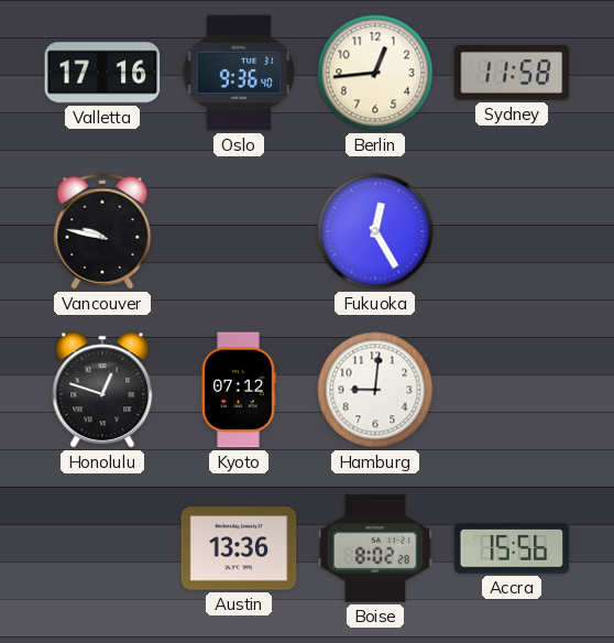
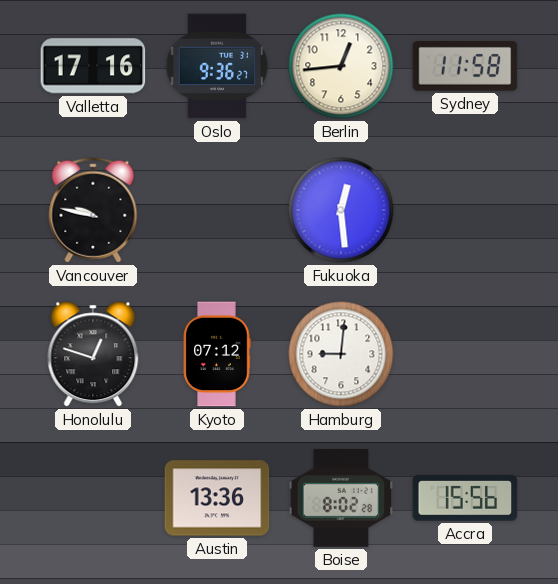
Oslo: 9:36:40 -> 9:36:27
Fukuoka: 12:25 -> 12:29
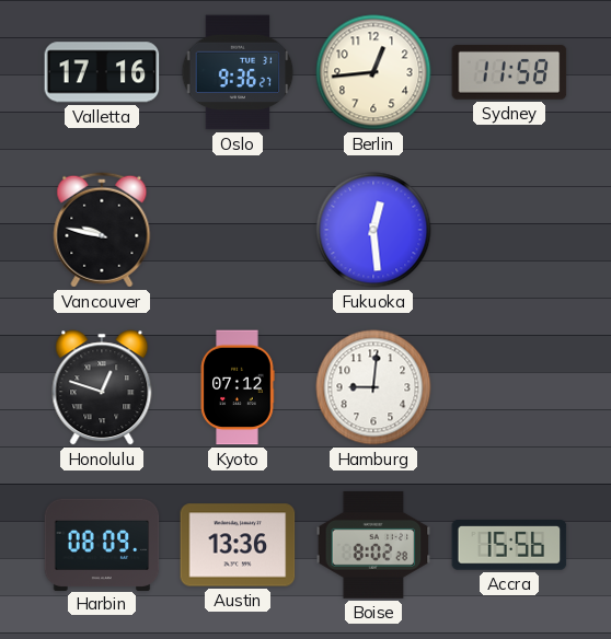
Harbin: none -> 08:09
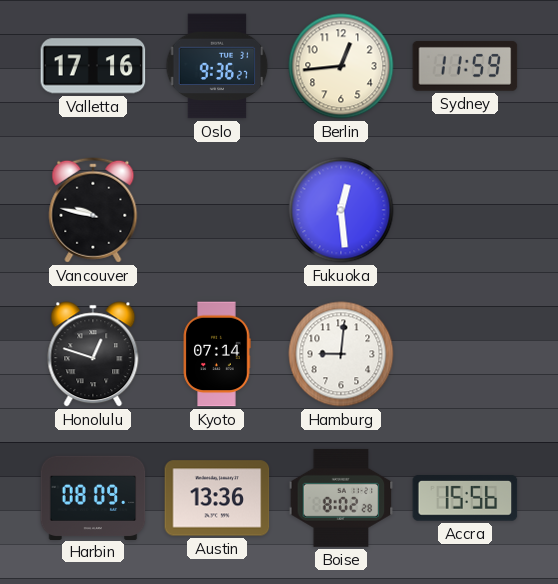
Sydney: 11:58 -> 11:59
Kyoto: 07:12 -> 07:14
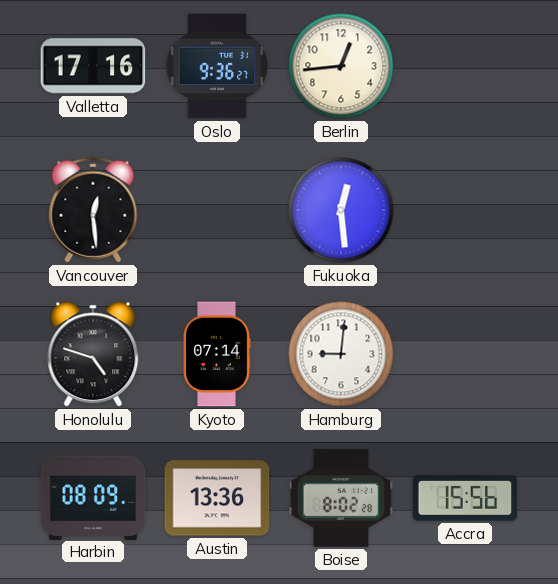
Sydney: 11:59 -> none
Vancouver: 9:47 -> 12:29
Honolulu: 12:48 -> 4:48
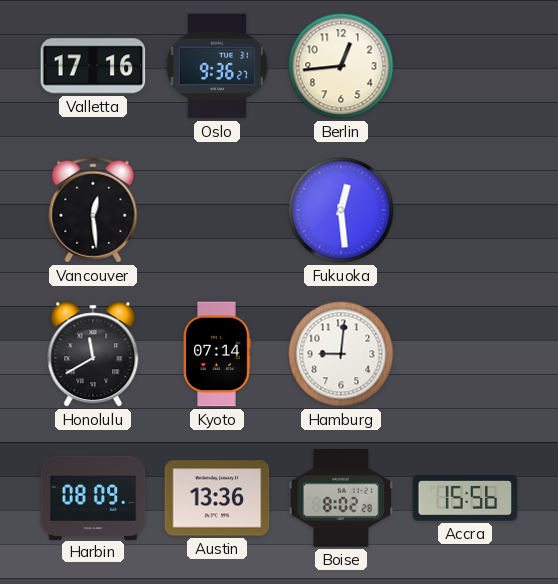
Honolulu: 4:48 -> 11:40
